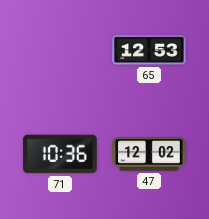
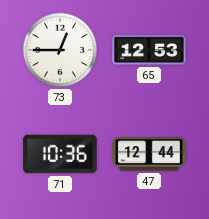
73: none -> 12:45
47: 12:02 -> 12:44
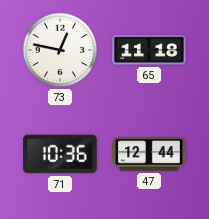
73: 12:45 -> 12:47
65: 12:53 -> 11:18
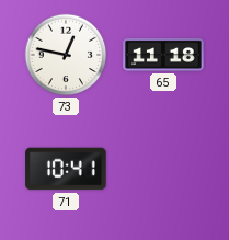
71: 10:36 -> 10:41
47: 12:44 -> none
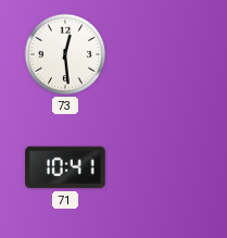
73: 12:47 -> 12:29
65: 11:18 -> none
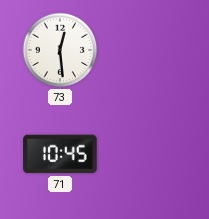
71: 10:41 -> 10:45
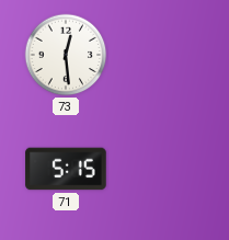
71: 10:45 -> 5:15
